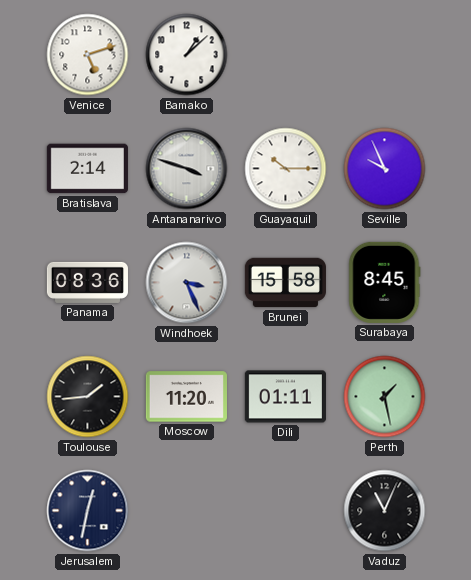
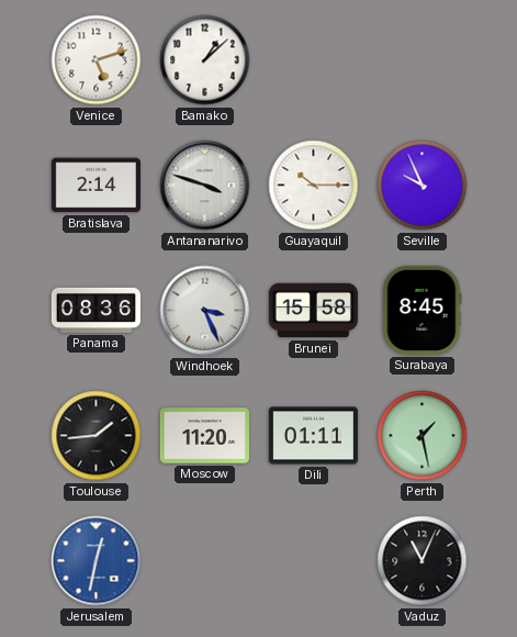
Jerusalem dial: navy -> blue
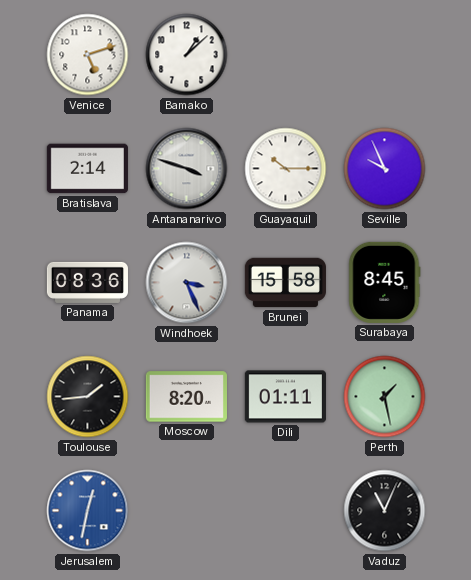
Moscow: 11:20 -> 8:20
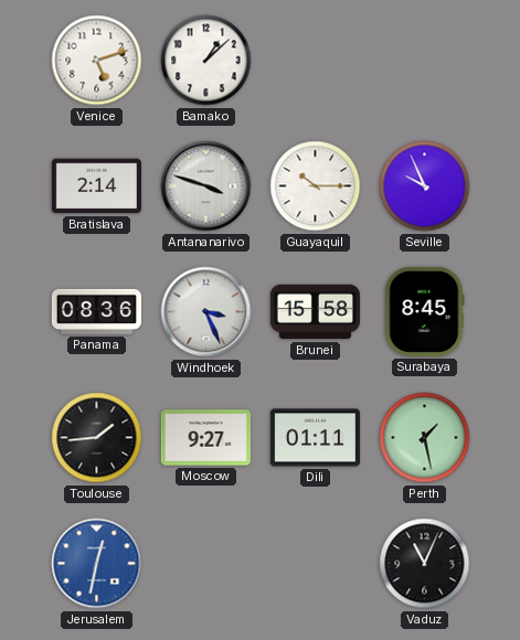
Moscow: 8:20 -> 9:27
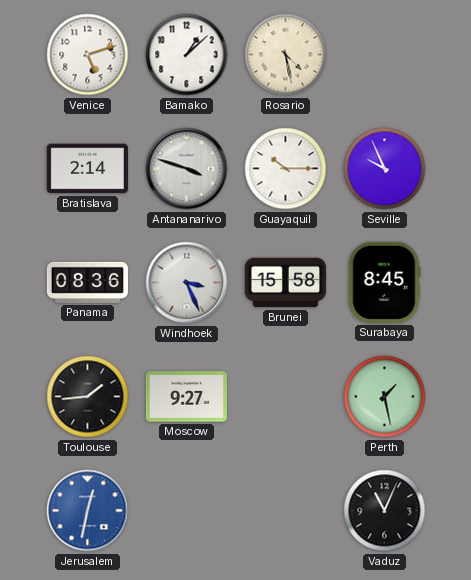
Rosario: none -> 4:28
Dili: 01:11 -> none
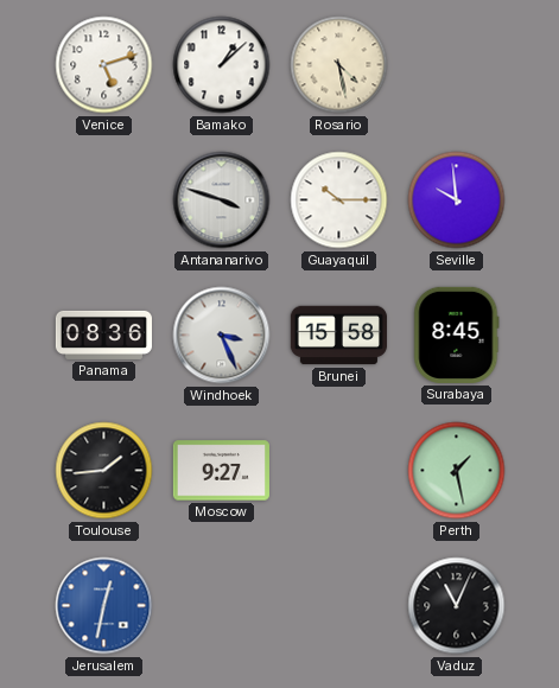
Bratislava: 2:14 -> none
Seville: 9:56 -> 9:59
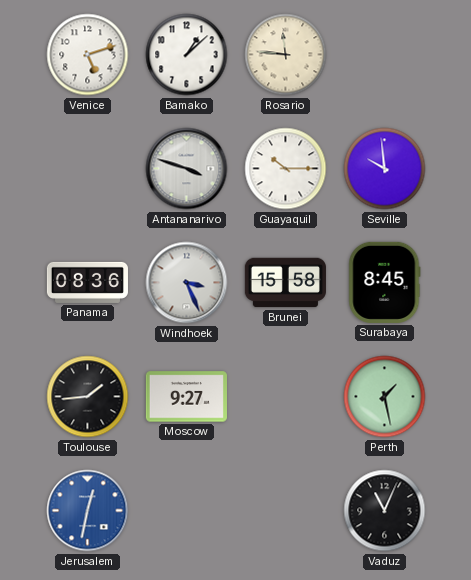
Rosario: 4:28 -> 11:46
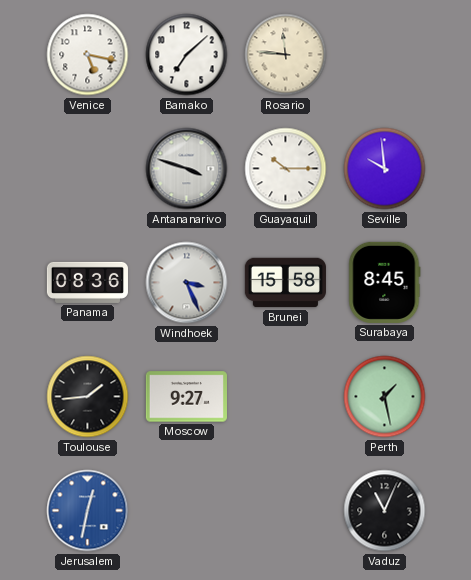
Venice: 5:12 -> 5:17
Bamako: 1:08 -> 7:08
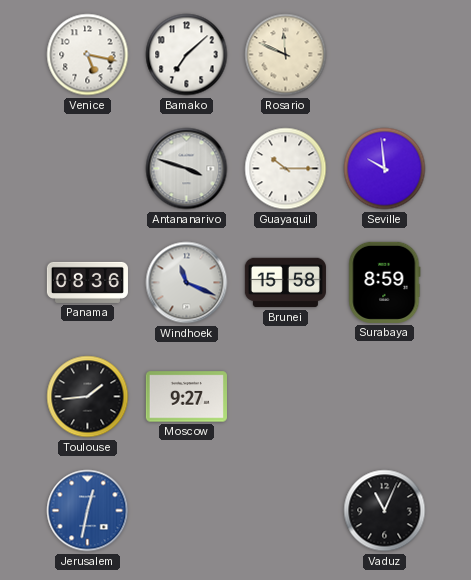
Rosario: 11:46 -> 11:49
Windhoek: 3:26 -> 11:19
Surabaya: 8:45 -> 8:59
Perth: 1:28 -> none
